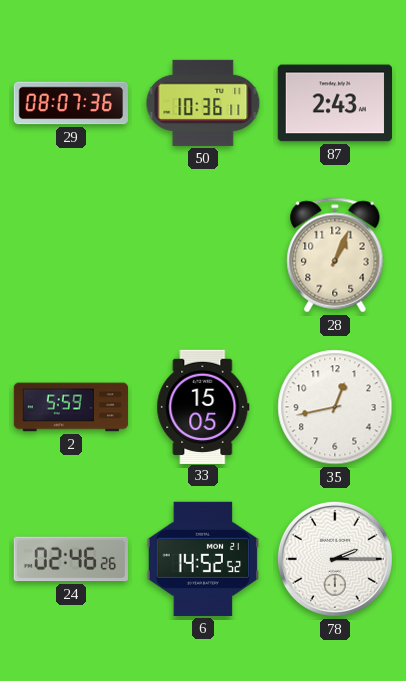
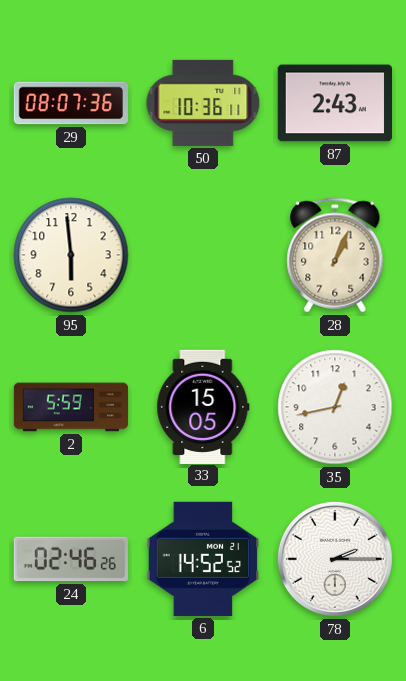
95: none -> 5:59
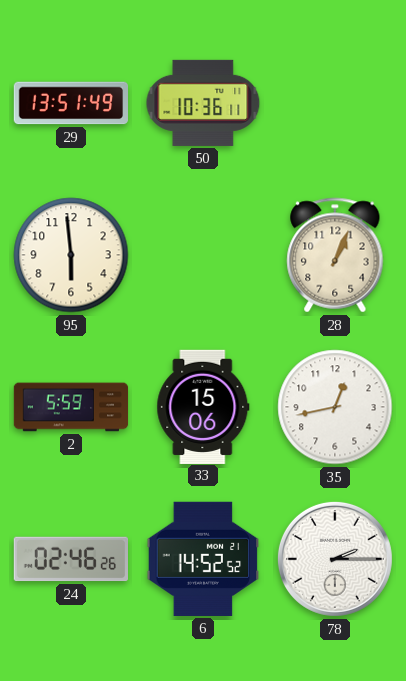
29: 08:07 -> 13:51
87: 2:43 -> none
33: 15:05 -> 15:06
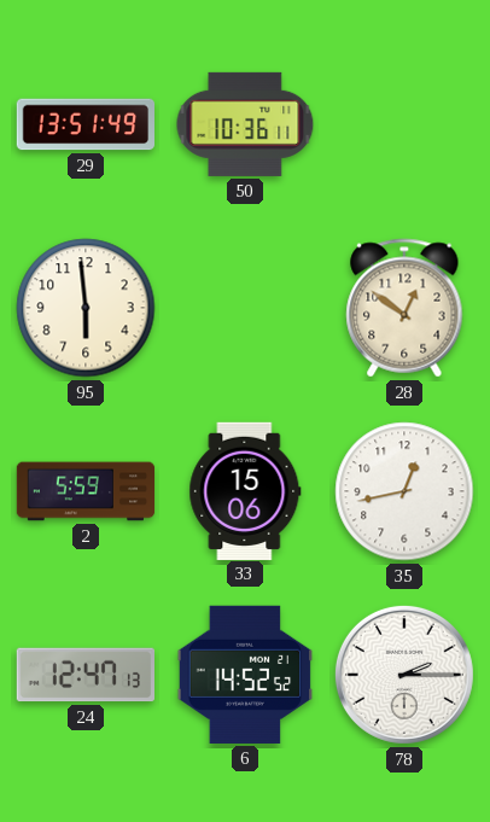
28: 1:04 -> 12:51
24: 02:46 -> 12:47
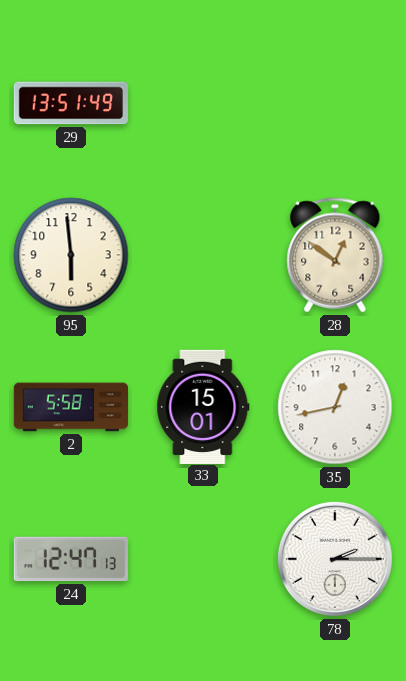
50: 10:36 -> none
2: 5:59 -> 5:58
33: 15:06 -> 15:01
6: 14:52 -> none
